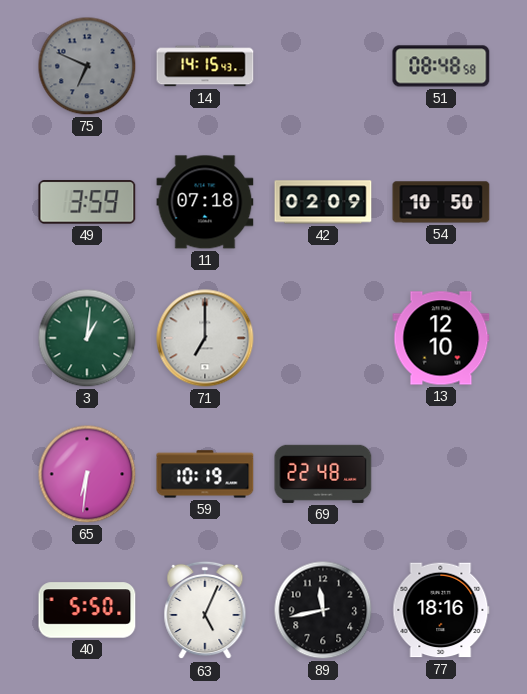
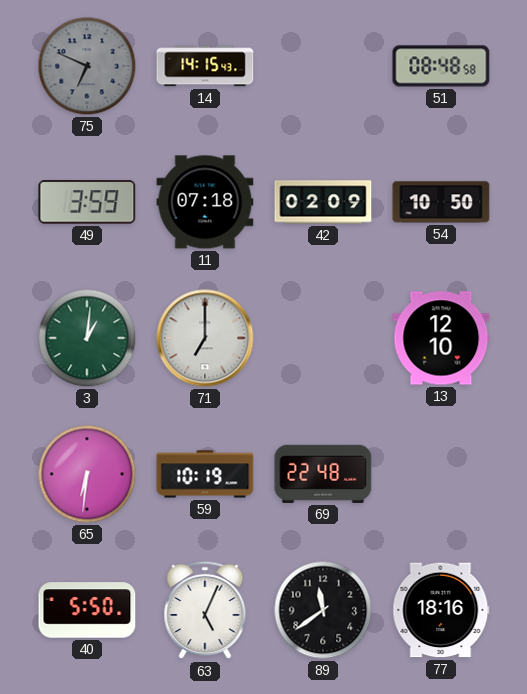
89: 11:43 -> 11:39
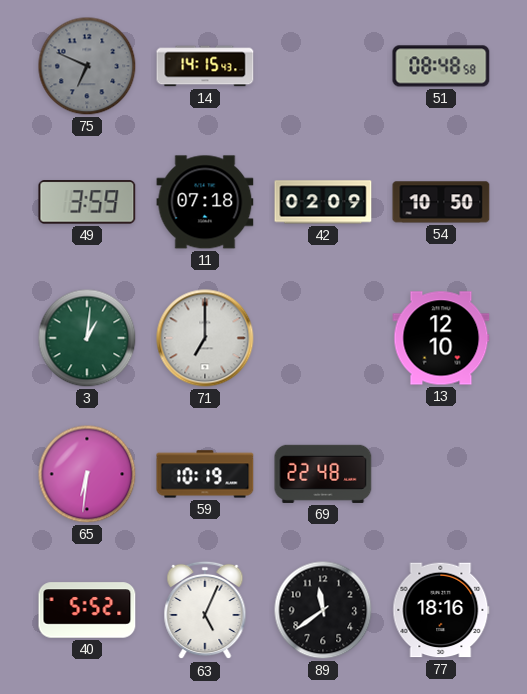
40: 5:50 -> 5:52
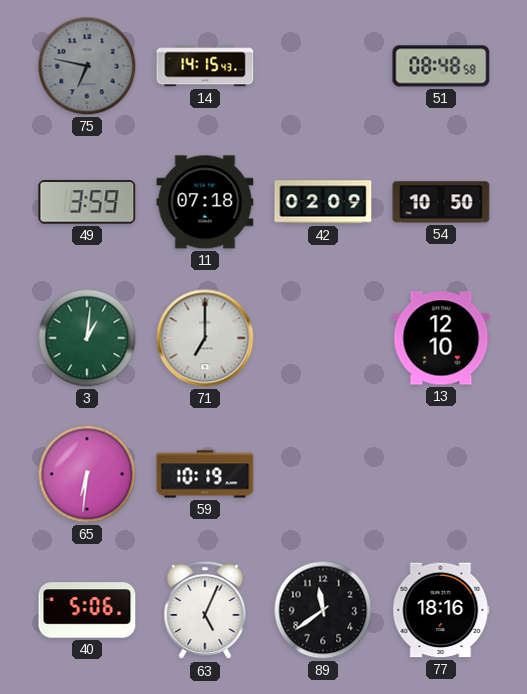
75: 6:49 -> 6:47
69: 22:48 -> none
40: 5:52 -> 5:06
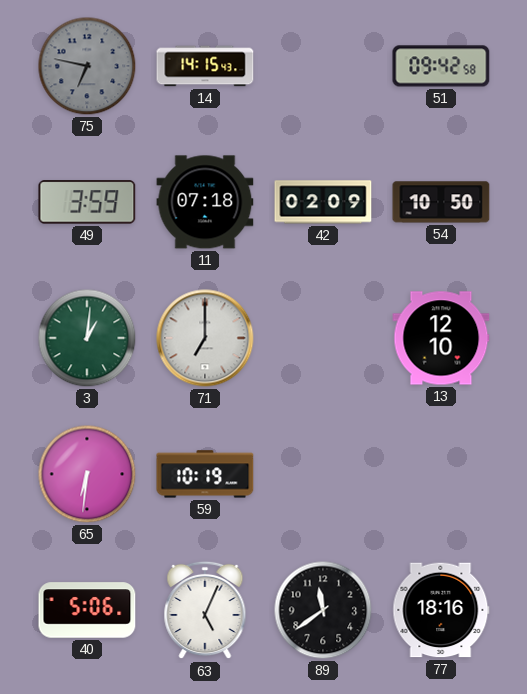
51: 08:48 -> 09:42
